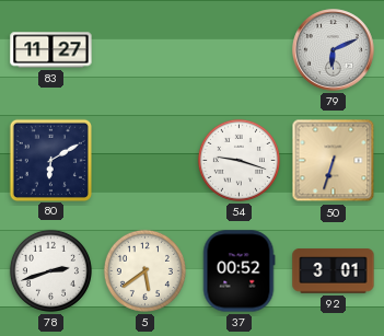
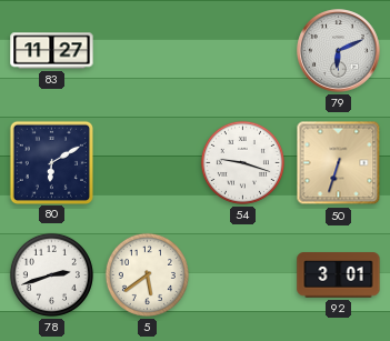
37: 00:52 -> none
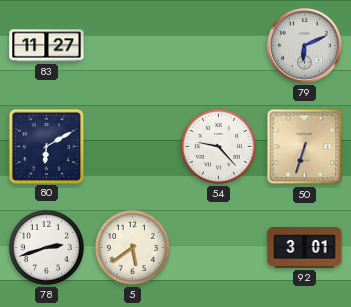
54: 9:18 -> 9:23
